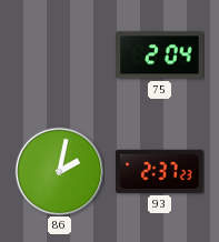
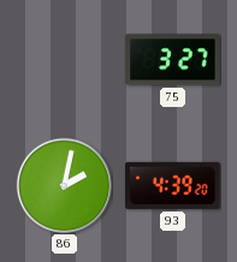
75: 2:04 -> 3:27
93: 2:37 -> 4:39
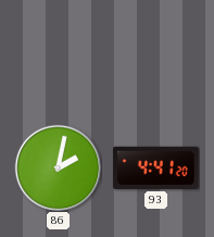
75: 3:27 -> none
93: 4:39 -> 4:41
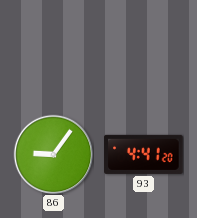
86: 2:02 -> 9:06
